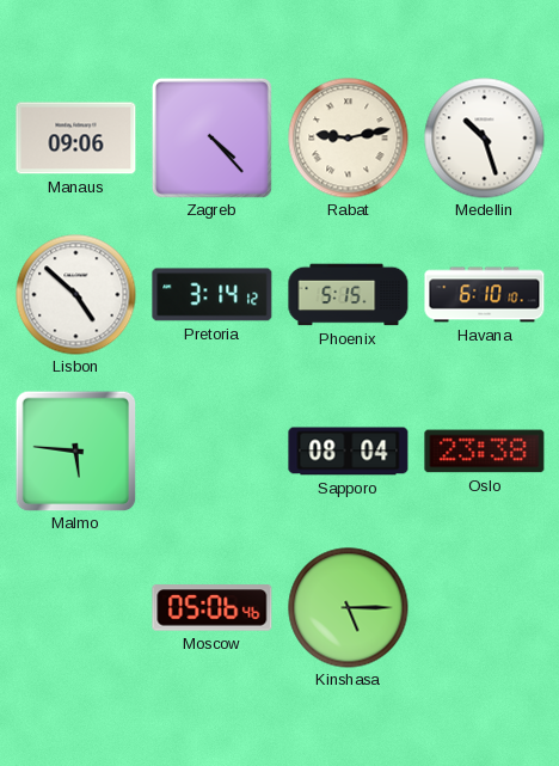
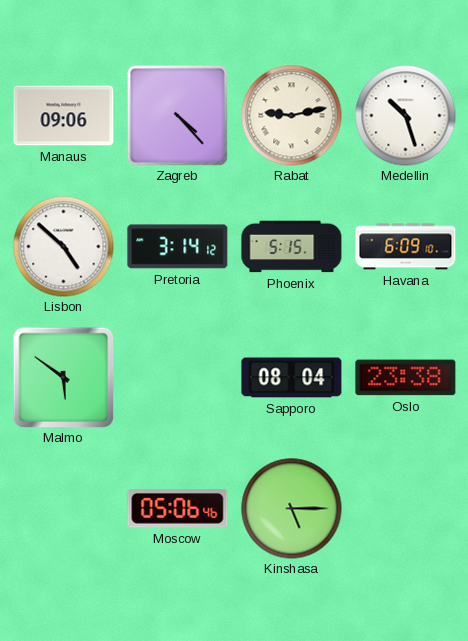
Havana: 6:10 -> 6:09
Malmo: 5:46 -> 5:51
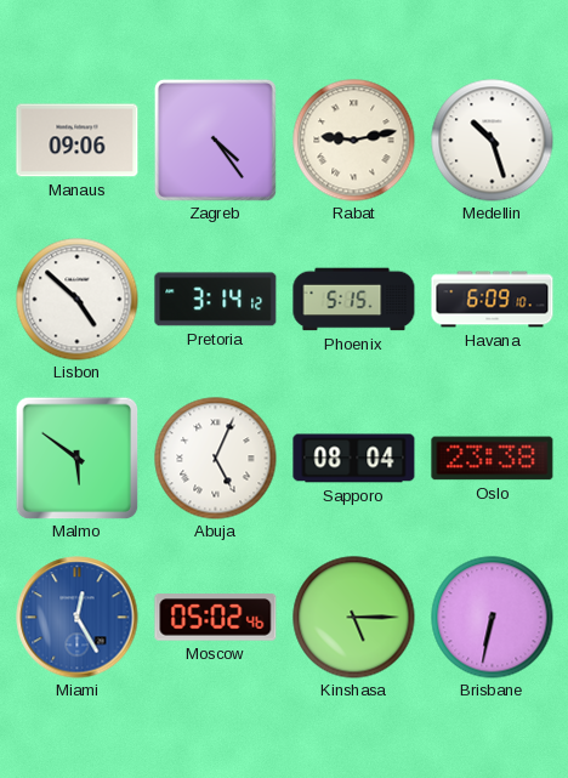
Zagreb: 4:23 -> 4:24
Abuja: none -> 5:04
Miami: none -> 12:25
Moscow: 05:06 -> 05:02
Brisbane: none -> 6:32
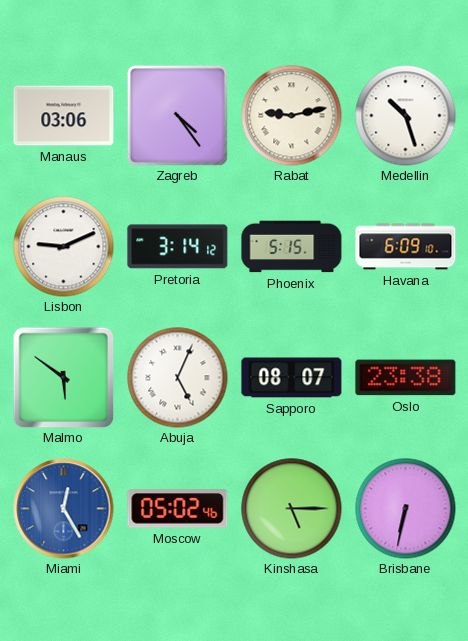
Manaus: 09:06 -> 03:06
Lisbon: 4:52 -> 9:11
Sapporo: 08:04 -> 08:07
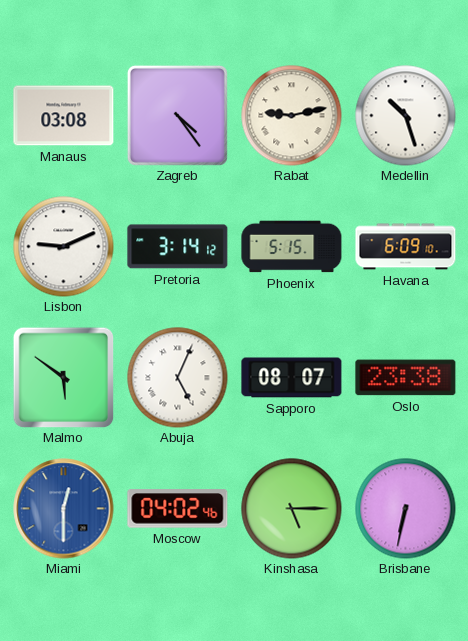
Manaus: 03:06 -> 03:08
Miami: 12:25 -> 12:30
Moscow: 05:02 -> 04:02
